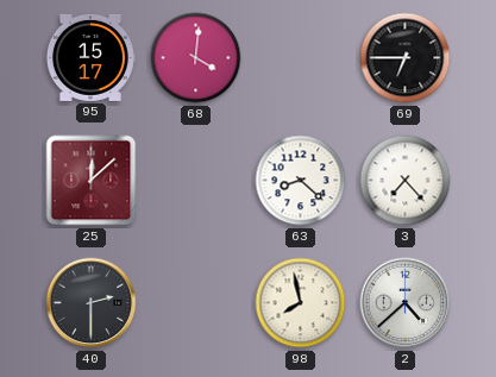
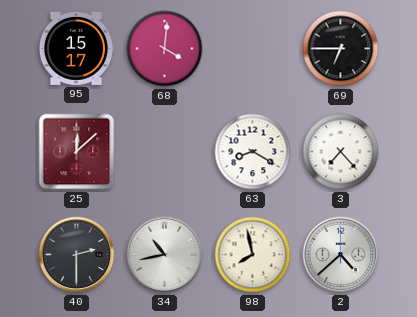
63: 8:22 -> 8:20
34: none -> 10:43
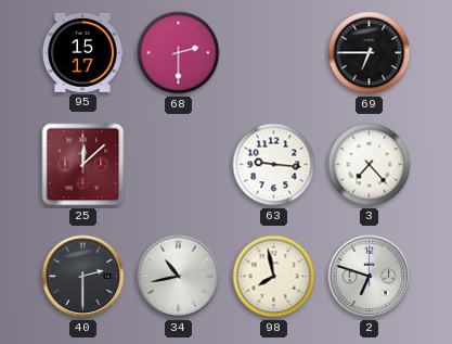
68: 4:01 -> 2:30
63: 8:20 -> 9:16
2: 4:38 -> 6:48
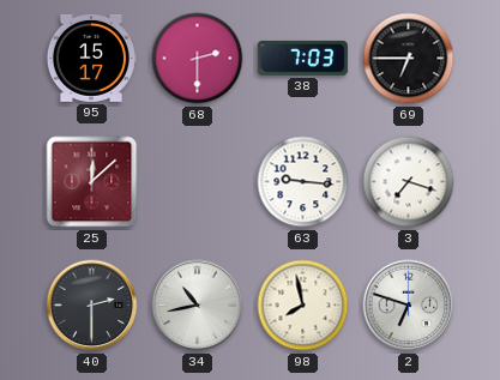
38: none -> 7:03
3: 7:23 -> 7:18
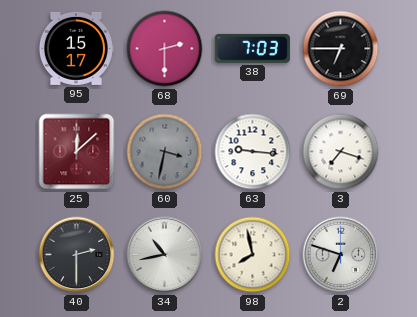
60: none -> 3:32
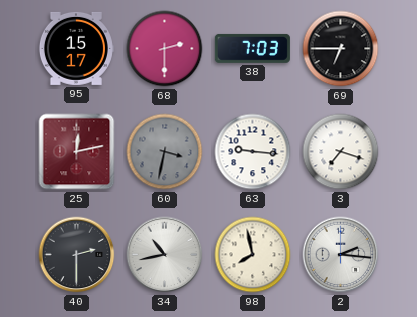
25: 12:08 -> 12:13
2: 6:48 -> 2:16
